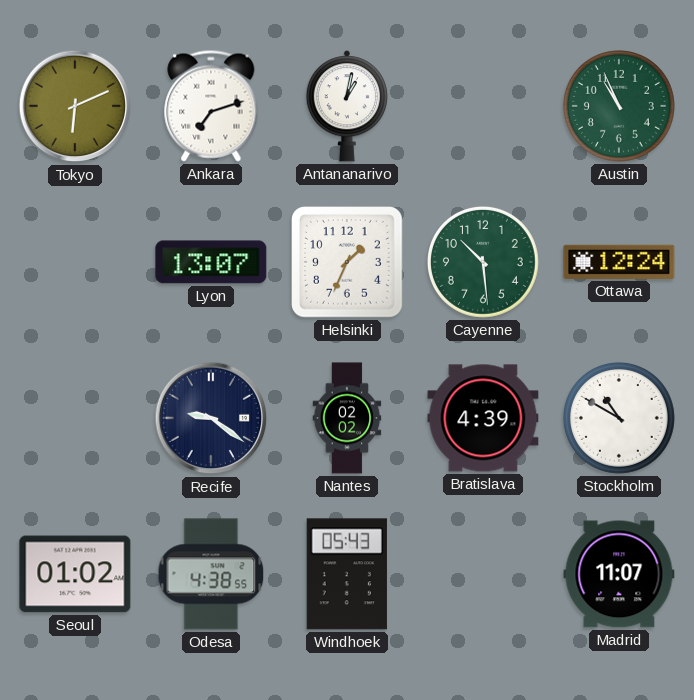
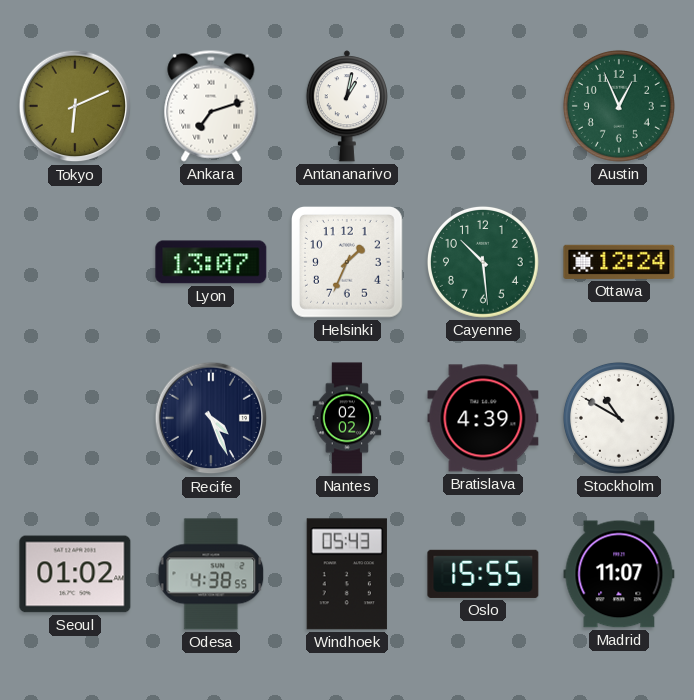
Austin: 10:56 -> 12:56
Recife: 9:21 -> 4:26
Oslo: none -> 15:55
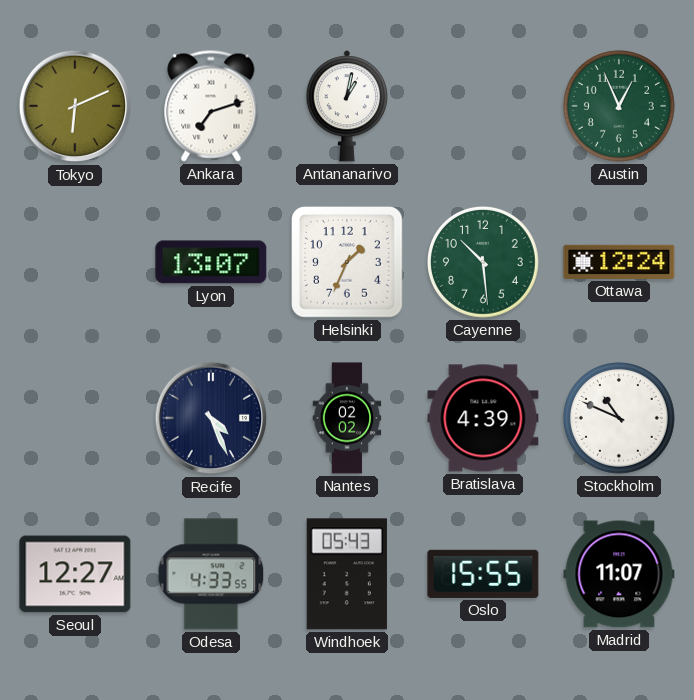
Stockholm: 10:50 -> 10:49
Seoul: 01:02 -> 12:27
Odesa: 4:38 -> 4:33
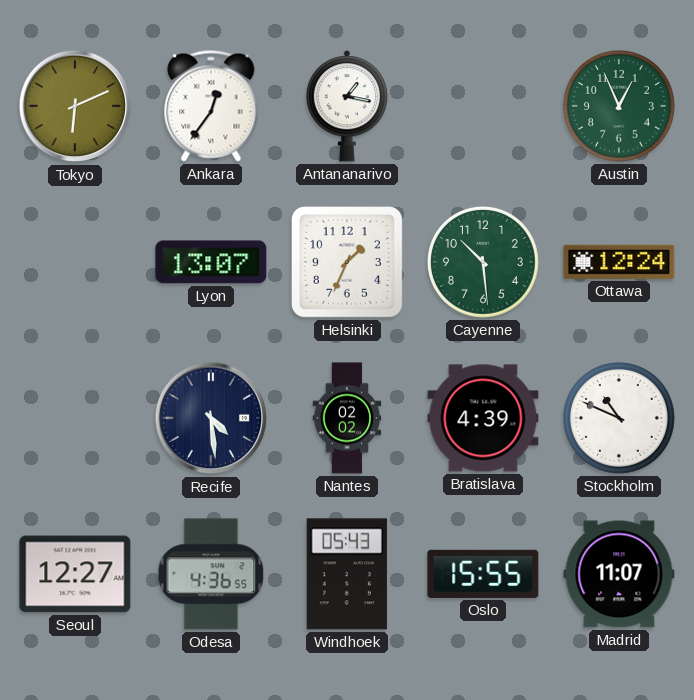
Ankara: 7:12 -> 12:36
Antananarivo: 1:02 -> 1:17
Recife: 4:26 -> 4:29
Odesa: 4:33 -> 4:36
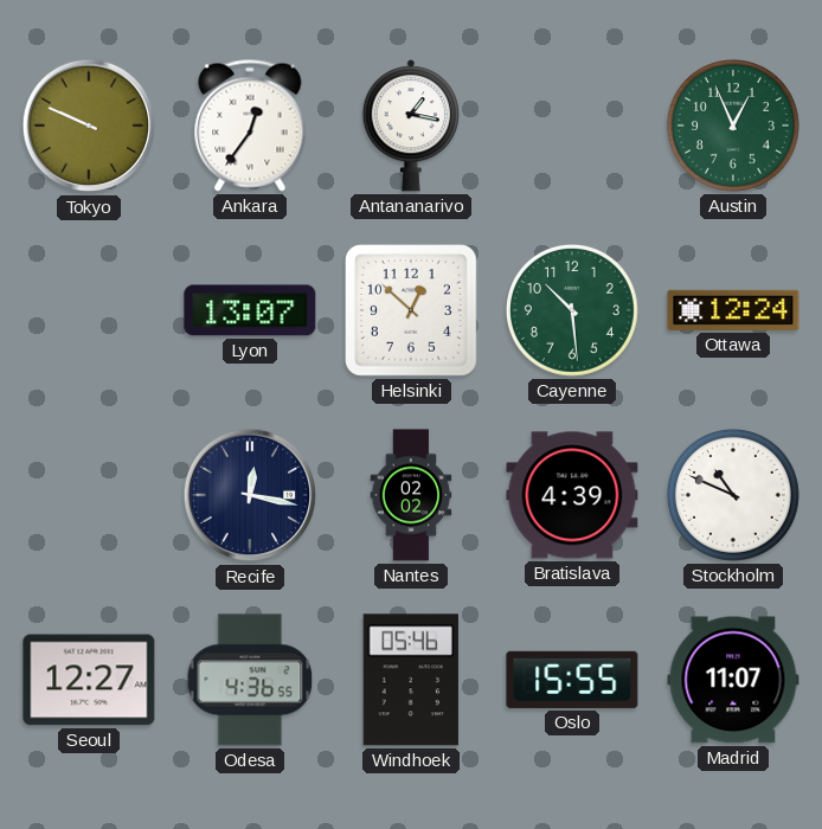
Tokyo: 6:11 -> 9:49
Helsinki: 1:34 -> 12:52
Recife: 4:29 -> 12:17
Windhoek: 05:43 -> 05:46
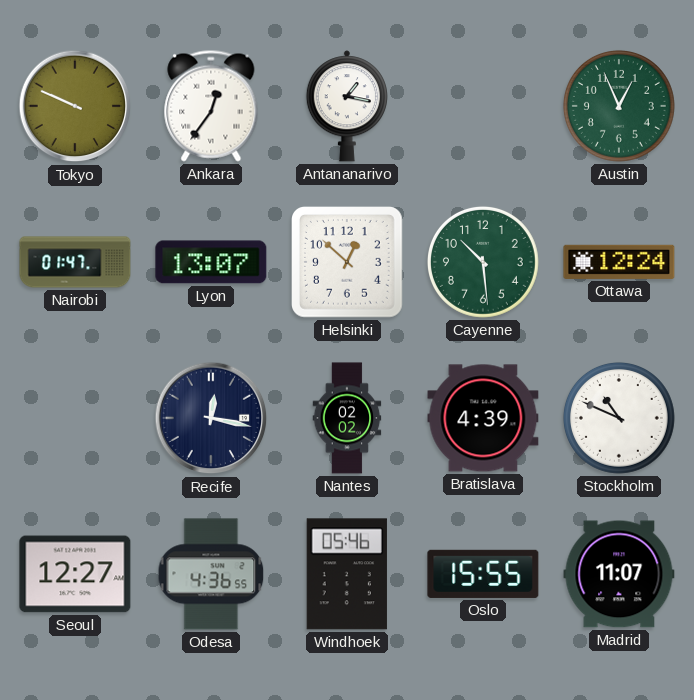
Nairobi: none -> 01:47
